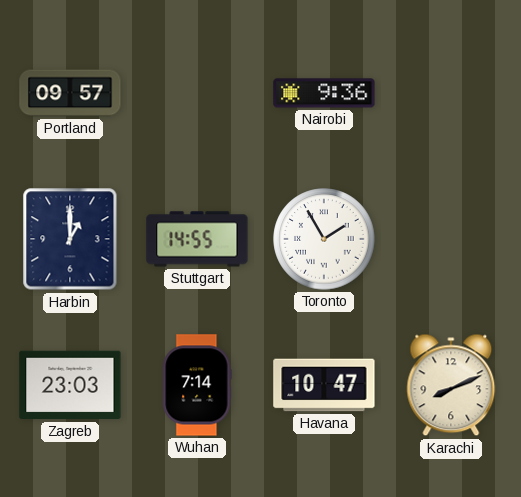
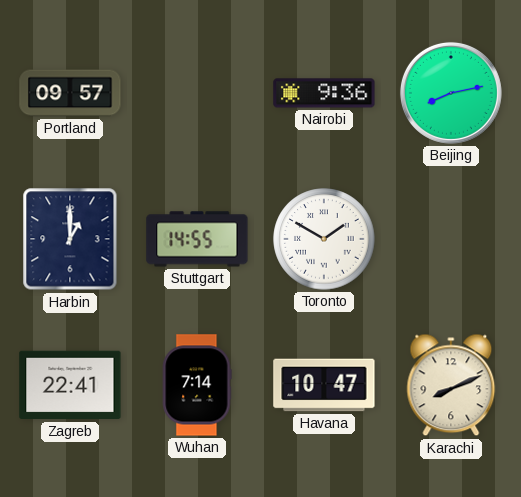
Beijing: none -> 8:13
Toronto: 1:55 -> 1:50
Zagreb: 23:03 -> 22:41
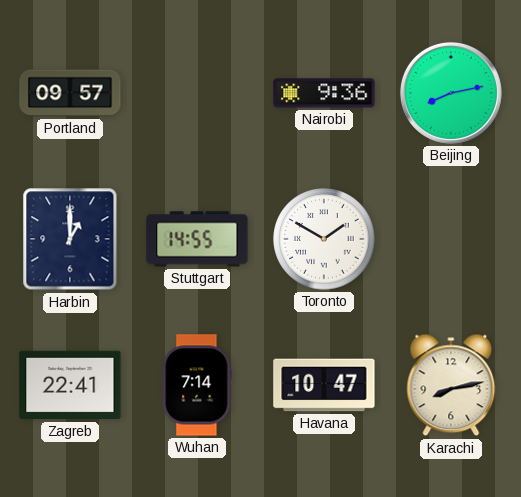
Karachi: 8:11 -> 8:13
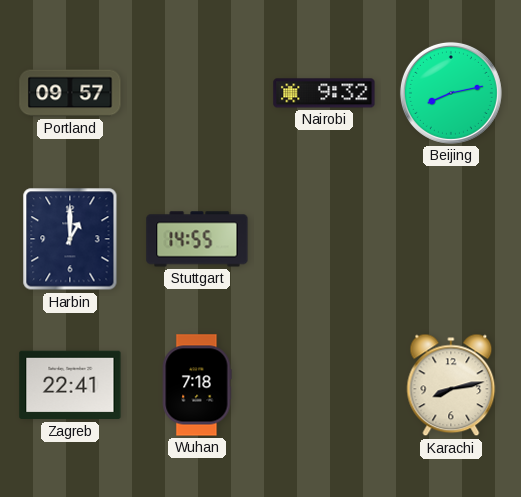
Nairobi: 9:36 -> 9:32
Toronto: 1:50 -> none
Wuhan: 7:14 -> 7:18
Havana: 10:47 -> none
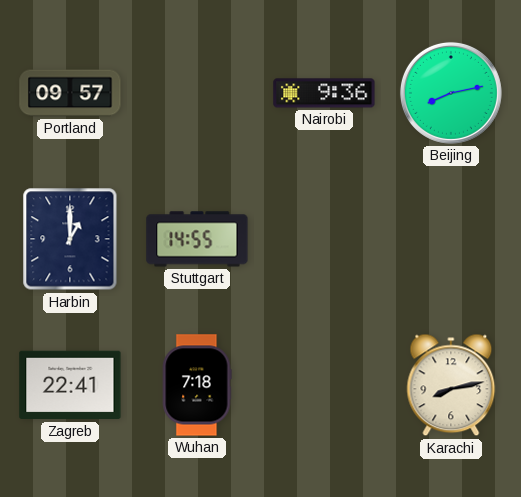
Nairobi: 9:32 -> 9:36
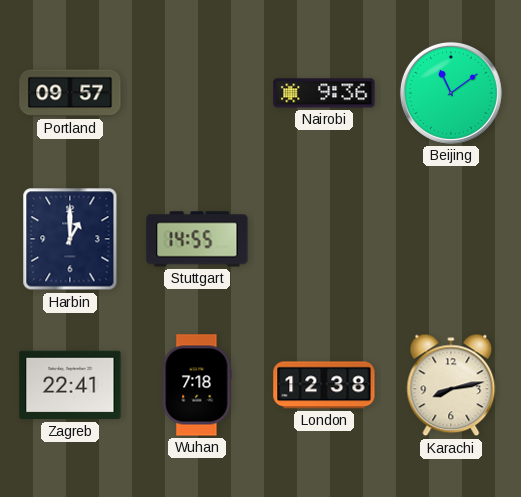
Beijing: 8:13 -> 11:09
London: none -> 12:38
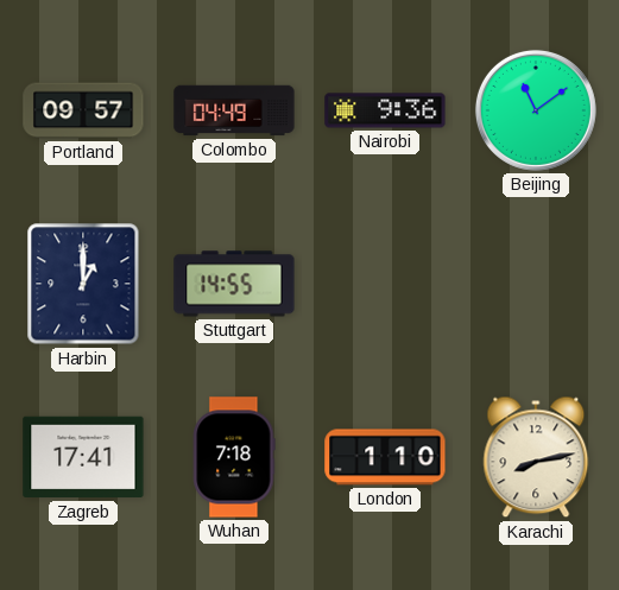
Colombo: none -> 04:49
Zagreb: 22:41 -> 17:41
London: 12:38 -> 1:10
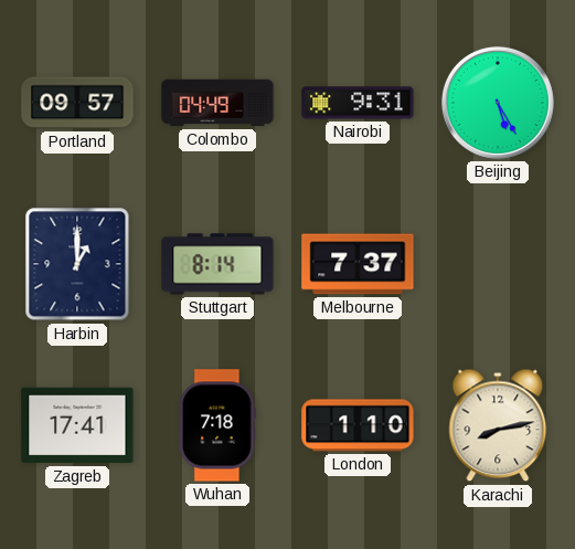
Nairobi: 9:36 -> 9:31
Beijing: 11:09 -> 5:25
Stuttgart: 14:55 -> 8:14
Melbourne: none -> 7:37
